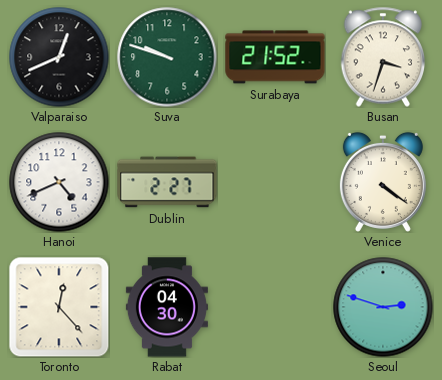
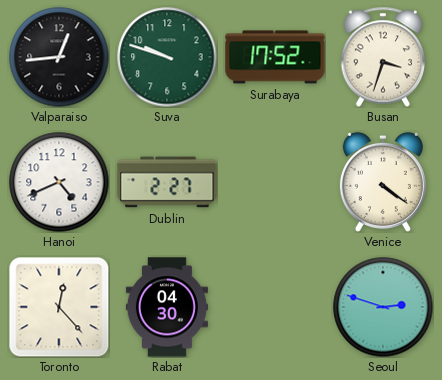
Valparaiso: 12:41 -> 12:44
Surabaya: 21:52 -> 17:52
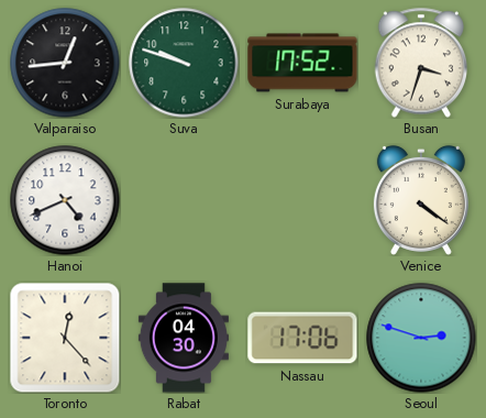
Dublin: 2:27 -> none
Nassau: none -> 17:06
